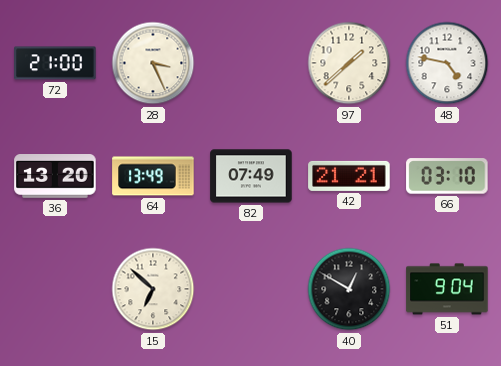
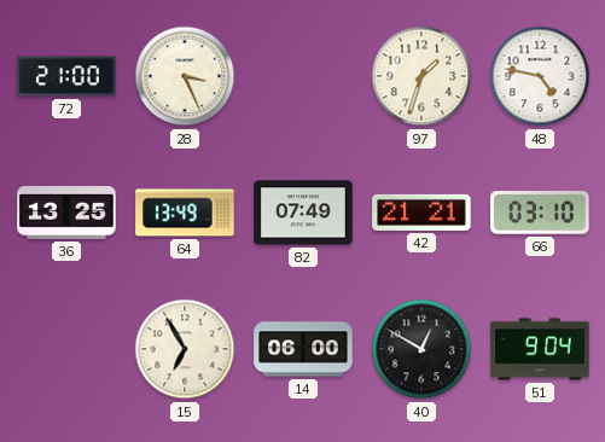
97: 1:38 -> 1:33
36: 13:20 -> 13:25
15: 6:52 -> 6:55
14: none -> 06:00
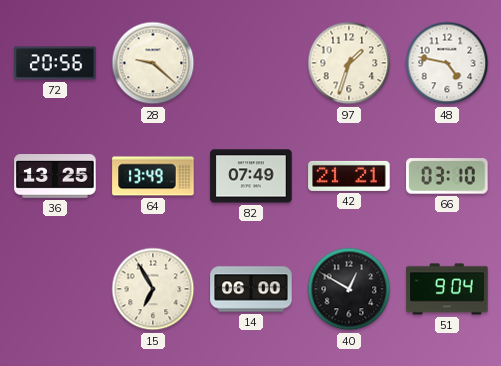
72: 21:00 -> 20:56
28: 3:26 -> 9:22
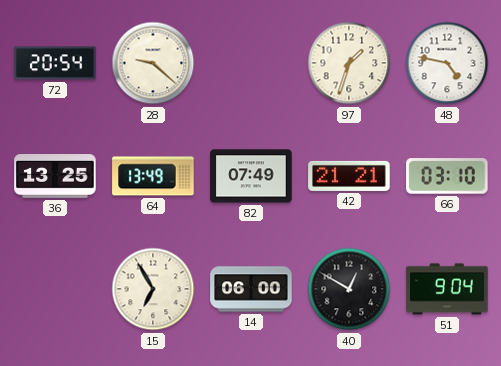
72: 20:56 -> 20:54
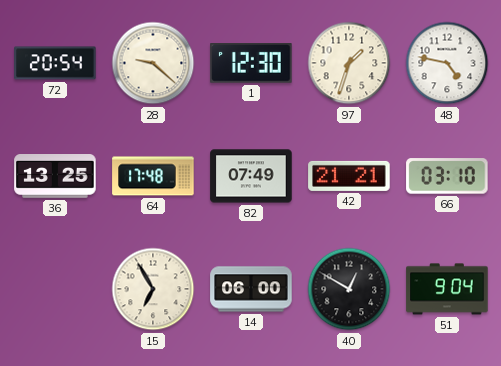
1: none -> 12:30
64: 13:49 -> 17:48
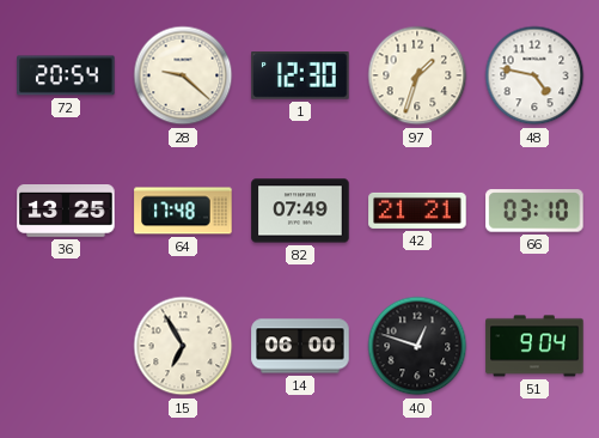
40: 12:50 -> 12:48
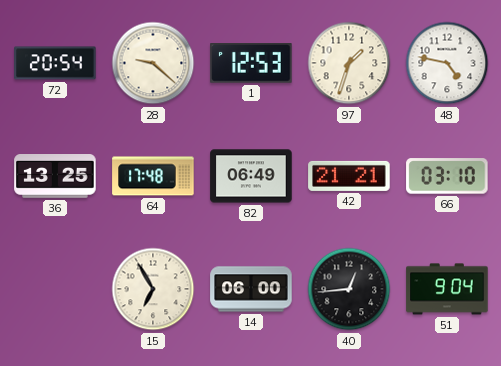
1: 12:30 -> 12:53
82: 07:49 -> 06:49
40: 12:48 -> 12:44
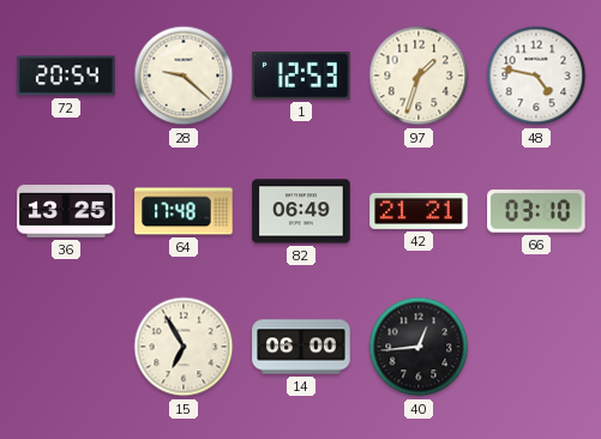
51: 9:04 -> none
